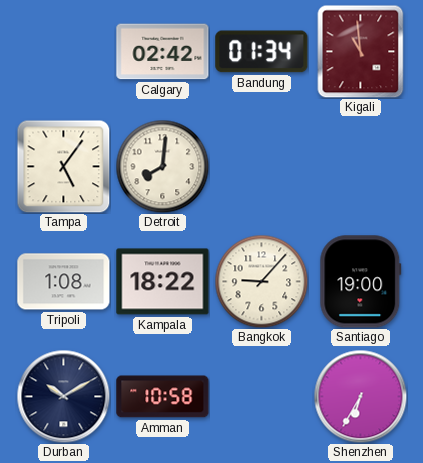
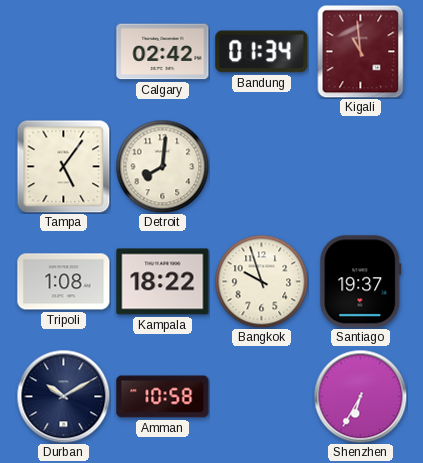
Bangkok: 9:07 -> 9:57
Santiago: 19:00 -> 19:37
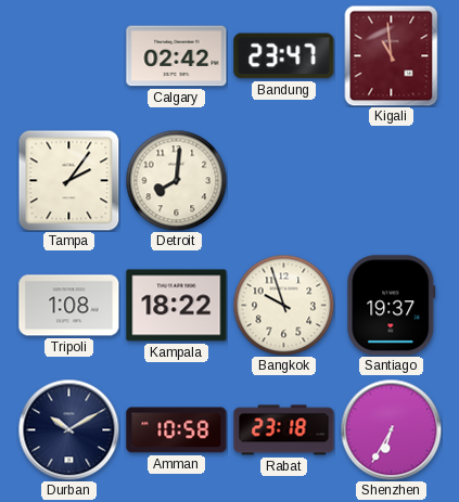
Bandung: 01:34 -> 23:47
Tampa: 5:06 -> 2:06
Rabat: none -> 23:18
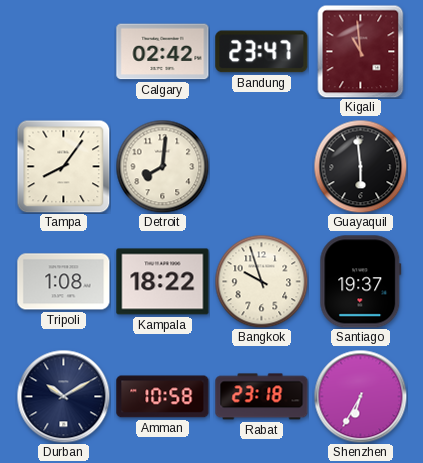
Tampa: 2:06 -> 8:06
Guayaquil: none -> 5:59
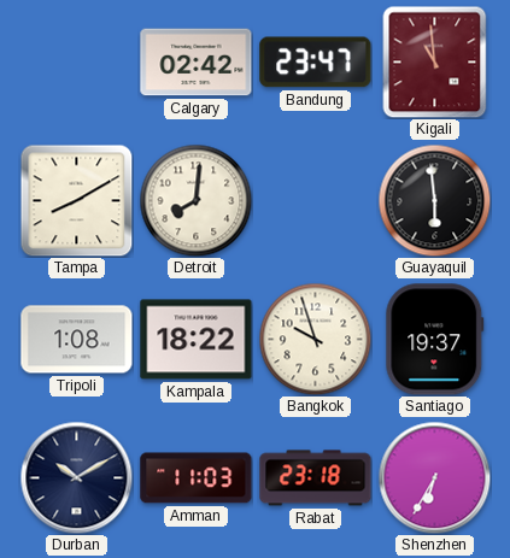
Tampa: 8:06 -> 8:10
Amman: 10:58 -> 11:03
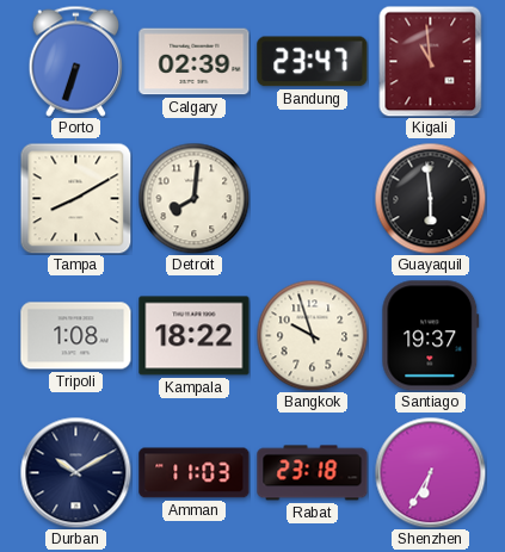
Porto: none -> 6:33
Calgary: 02:42 -> 02:39
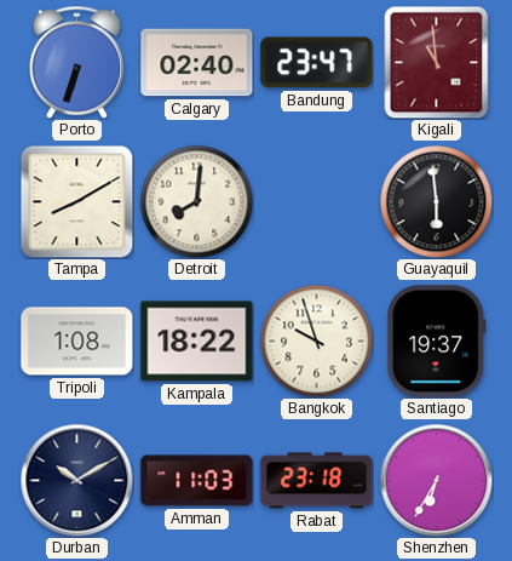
Calgary: 02:39 -> 02:40
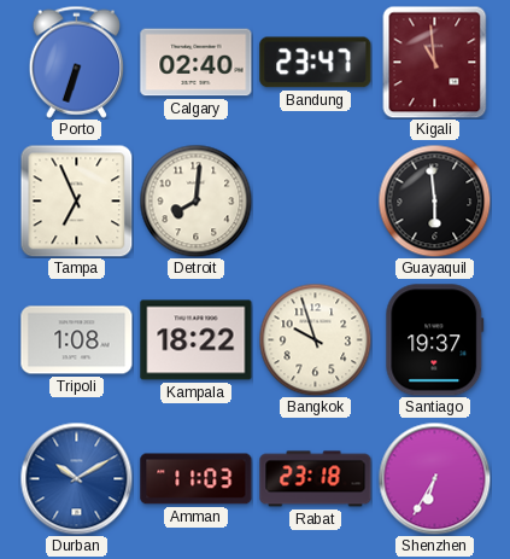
Tampa: 8:10 -> 6:56
Durban dial: navy -> blue
